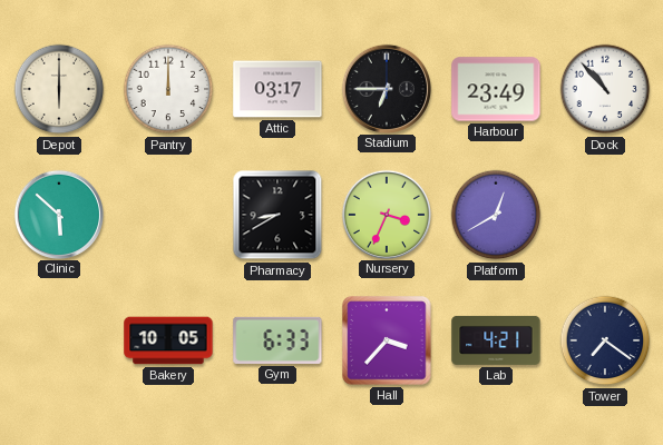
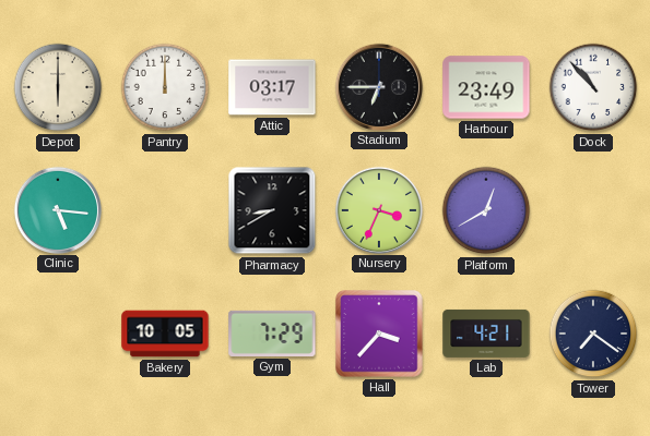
Clinic: 5:52 -> 5:16
Gym: 6:33 -> 7:29
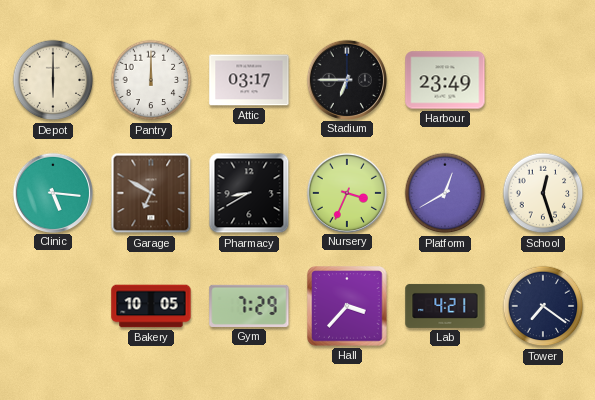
Dock: 10:53 -> none
Garage: none -> 6:50
School: none -> 12:27
